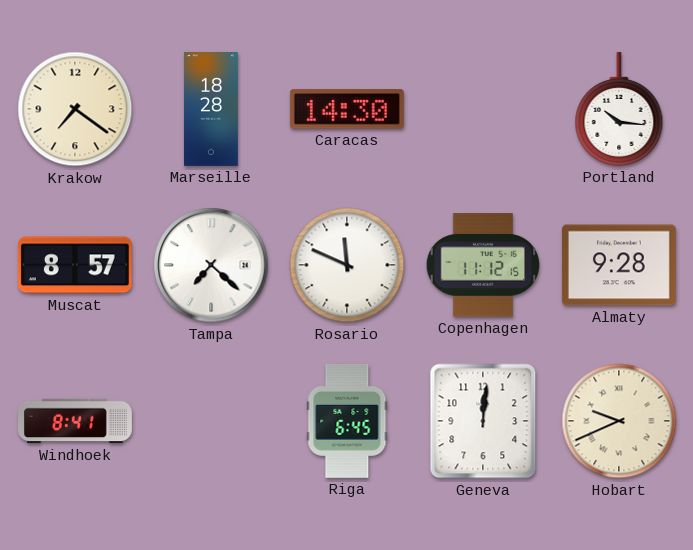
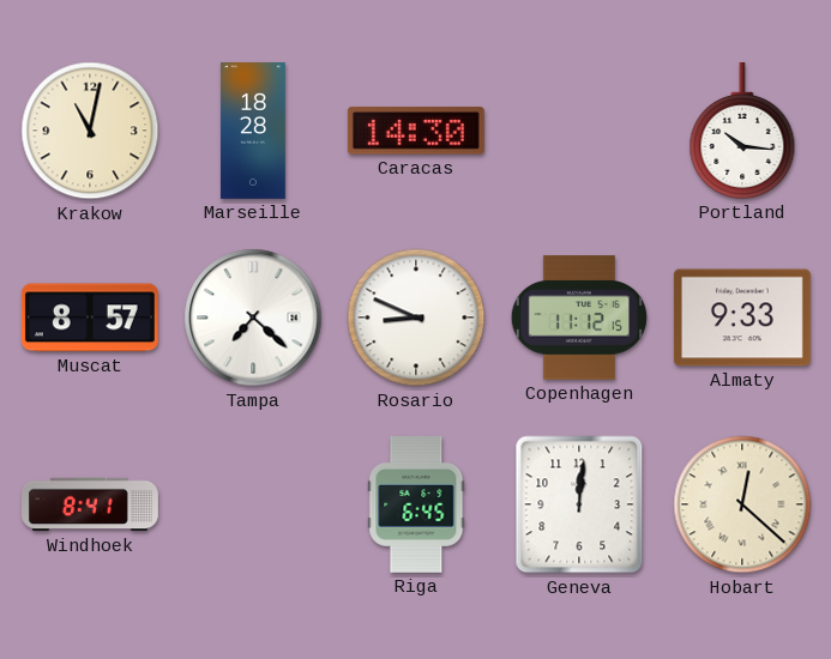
Krakow: 7:21 -> 11:02
Rosario: 11:49 -> 8:49
Almaty: 9:28 -> 9:33
Hobart: 9:41 -> 12:22
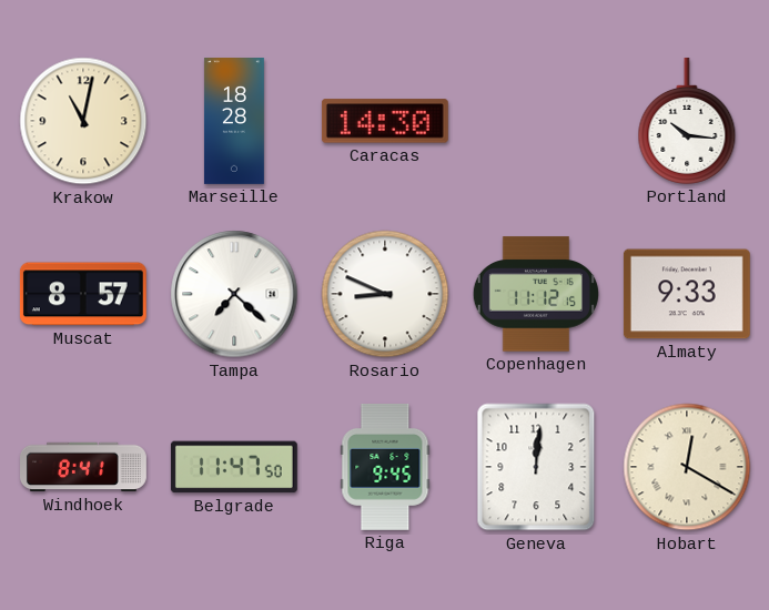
Belgrade: none -> 11:47
Riga: 6:45 -> 9:45
Hobart: 12:22 -> 12:20
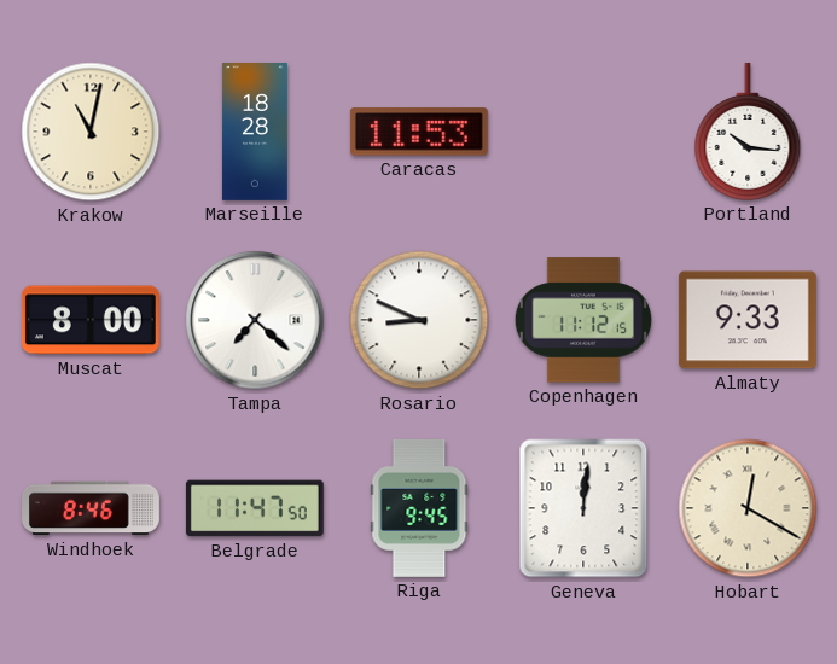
Caracas: 14:30 -> 11:53
Muscat: 8:57 -> 8:00
Windhoek: 8:41 -> 8:46
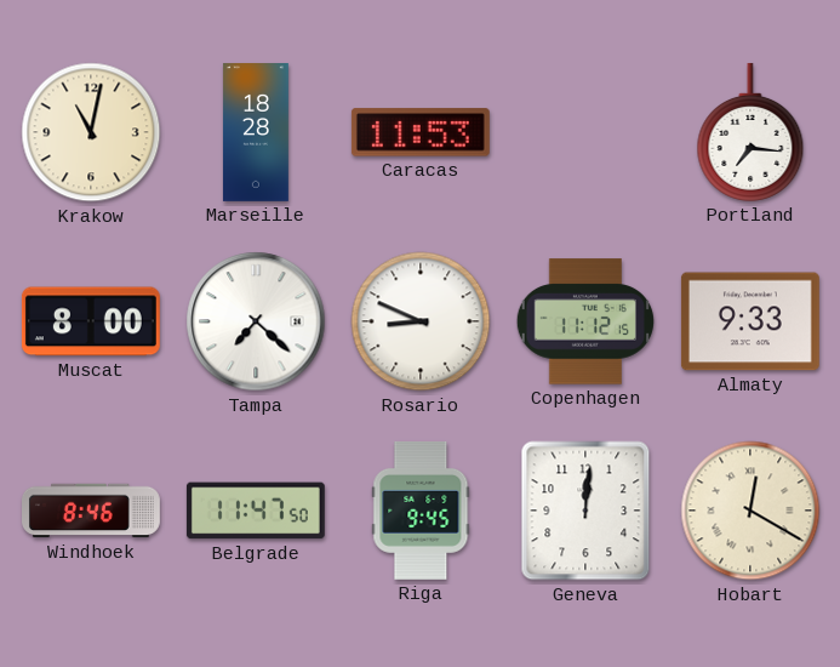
Portland: 10:16 -> 7:16
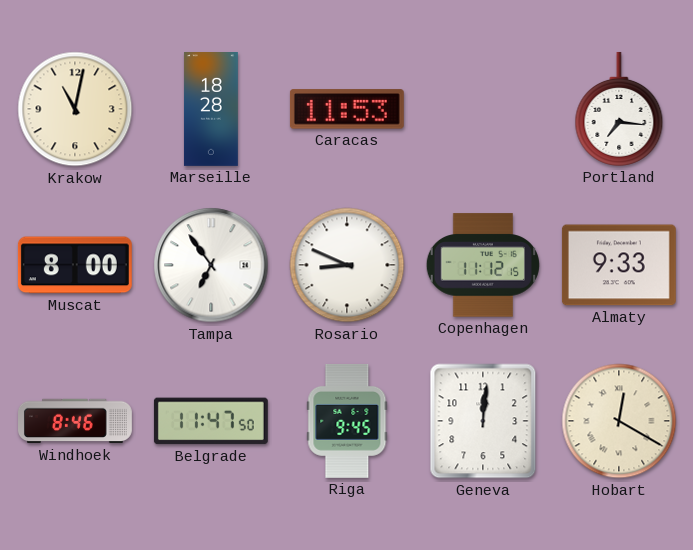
Tampa: 7:22 -> 6:54
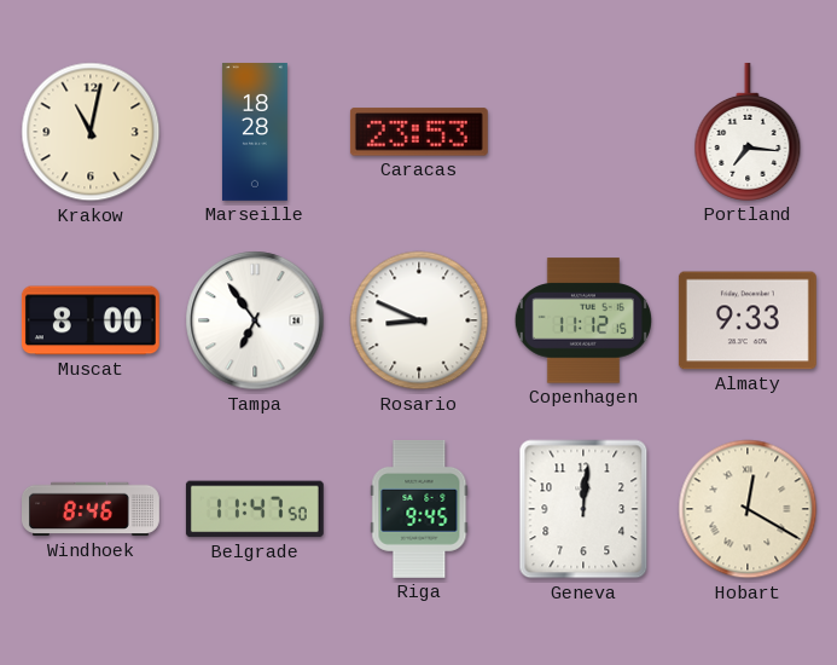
Caracas: 11:53 -> 23:53
